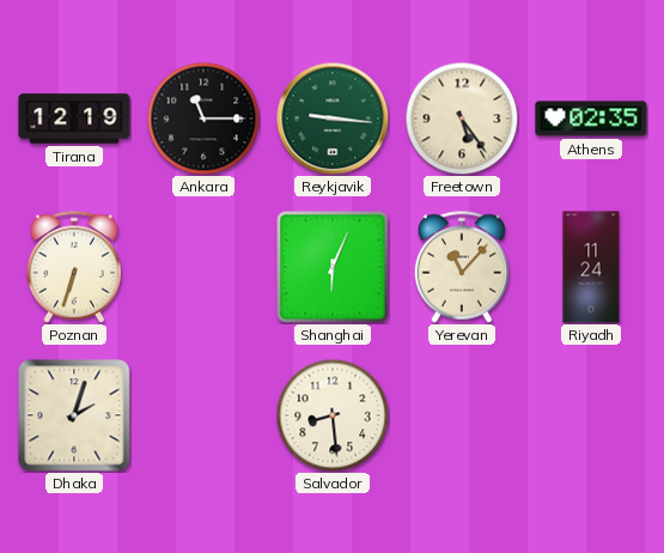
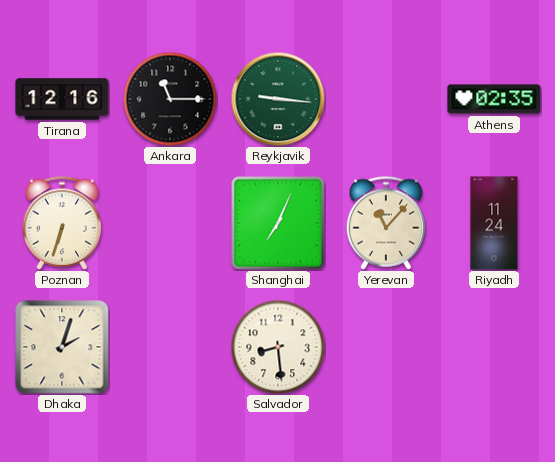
Tirana: 12:19 -> 12:16
Freetown: 5:24 -> none
Shanghai: 6:04 -> 7:04
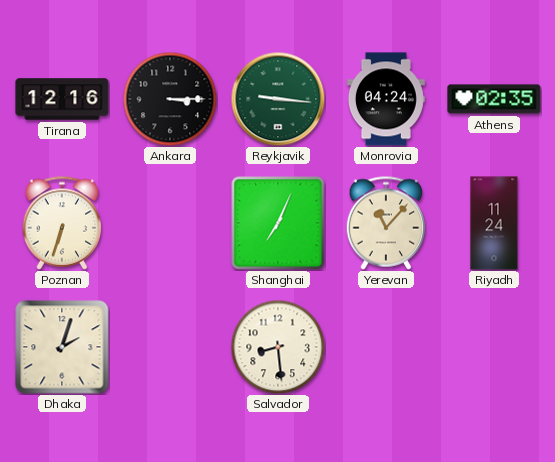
Ankara: 11:15 -> 3:15
Monrovia: none -> 04:24
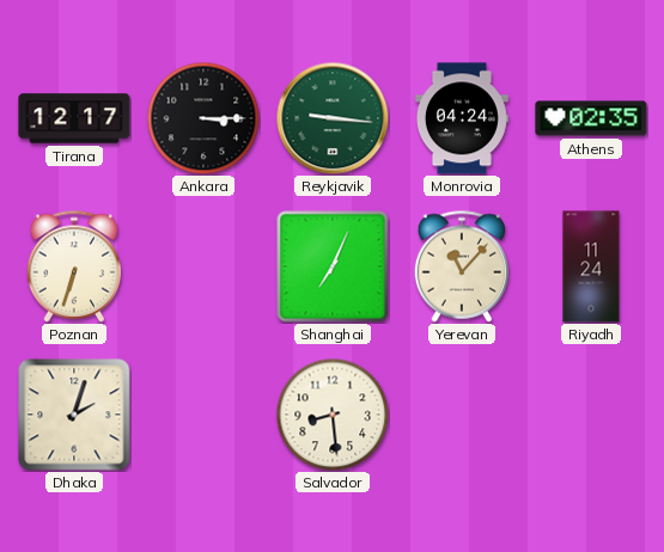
Tirana: 12:16 -> 12:17
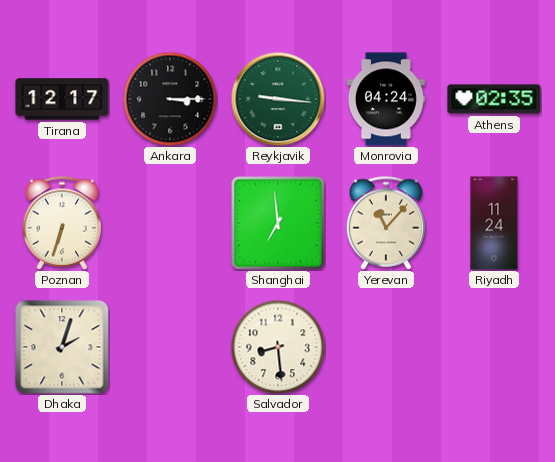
Shanghai: 7:04 -> 6:59
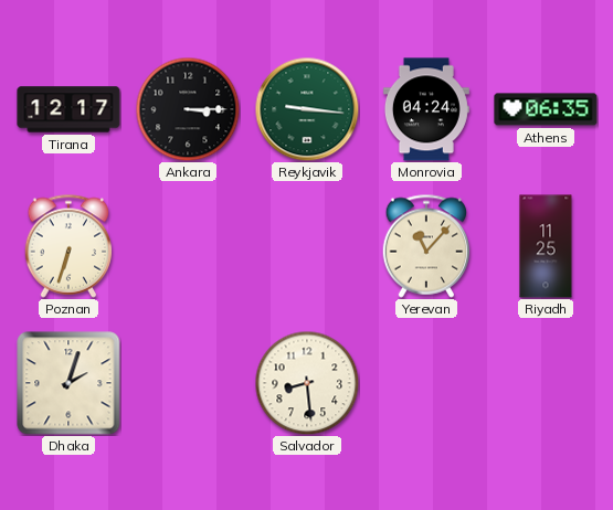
Athens: 02:35 -> 06:35
Shanghai: 6:59 -> none
Riyadh: 11:24 -> 11:25
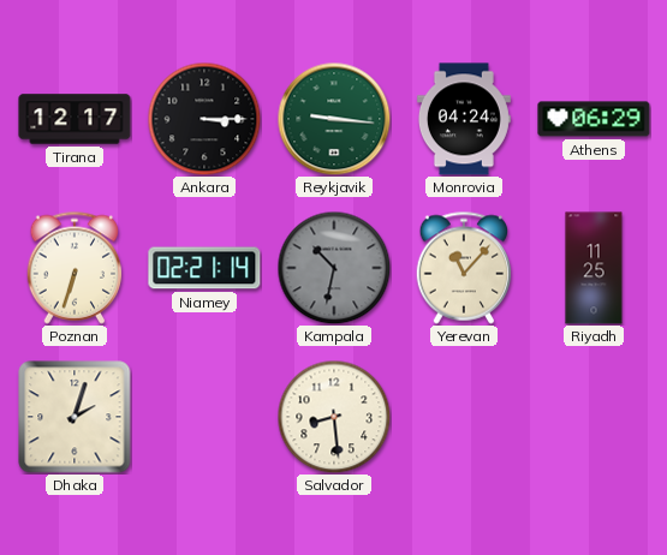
Athens: 06:35 -> 06:29
Niamey: none -> 02:21
Kampala: none -> 10:32
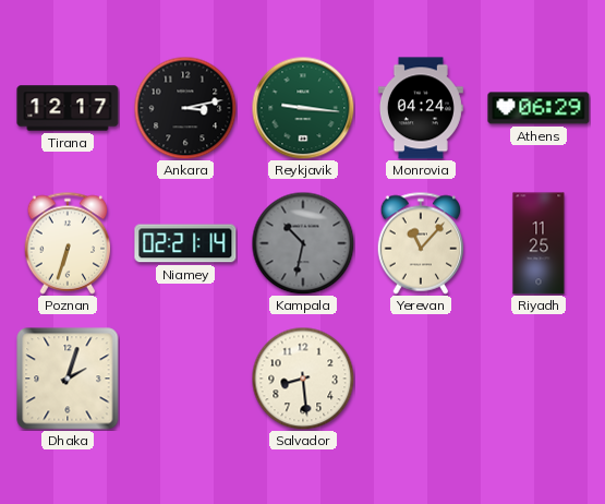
Ankara: 3:15 -> 3:13
